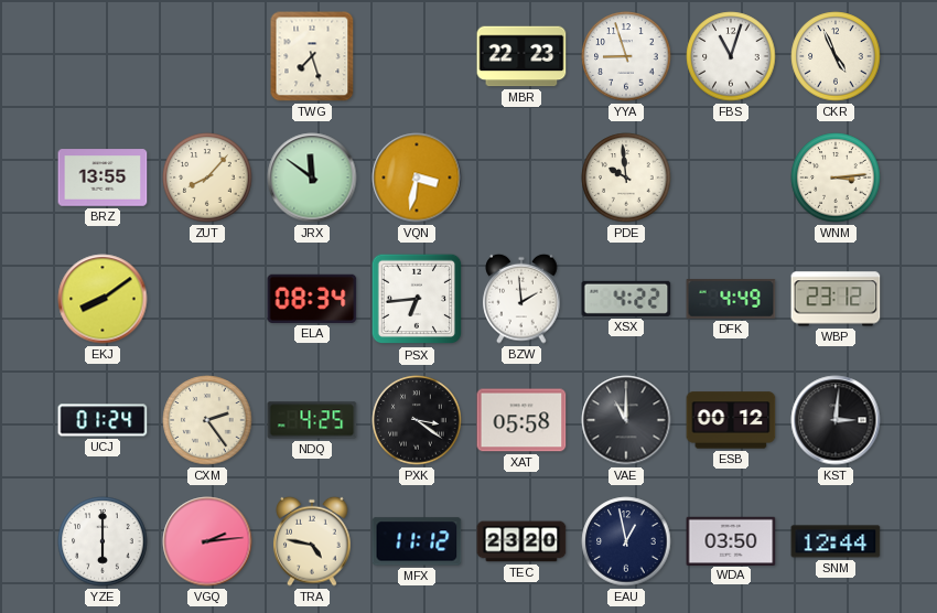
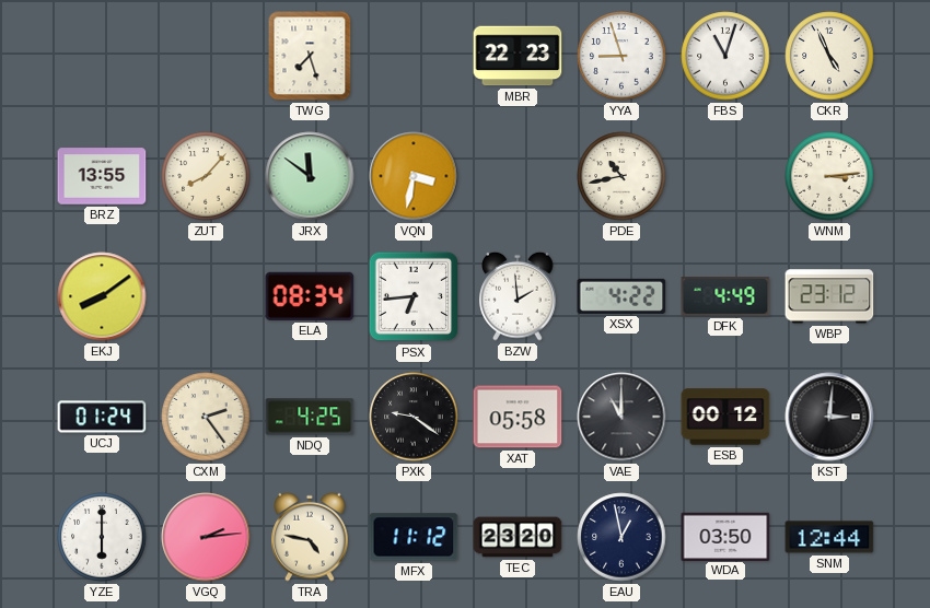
PDE: 9:59 -> 10:43
PXK: 3:21 -> 9:21
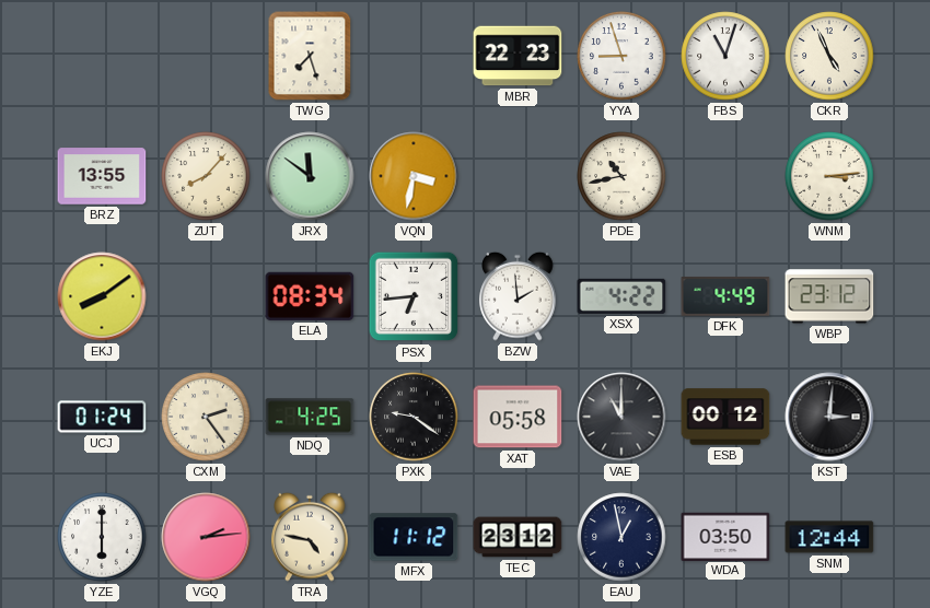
TEC: 23:20 -> 23:12
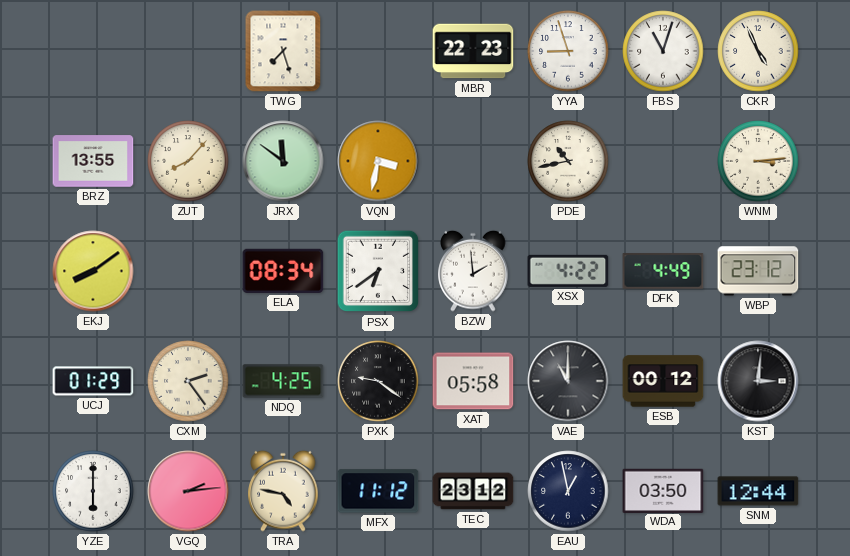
PSX: 6:44 -> 6:39
UCJ: 01:24 -> 01:29
